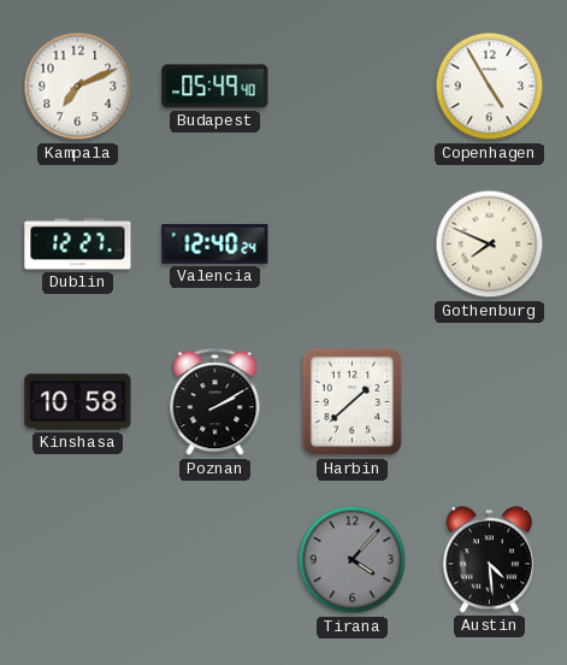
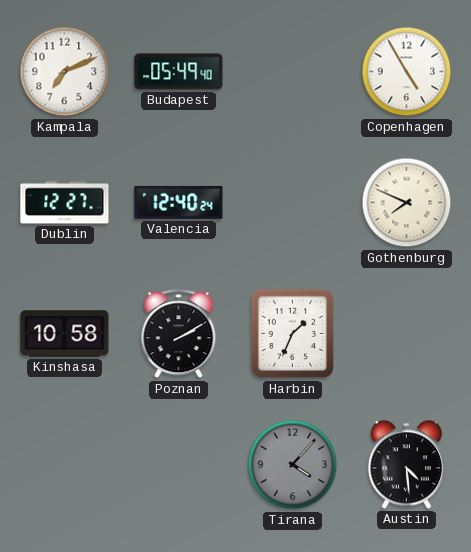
Harbin: 1:38 -> 1:34
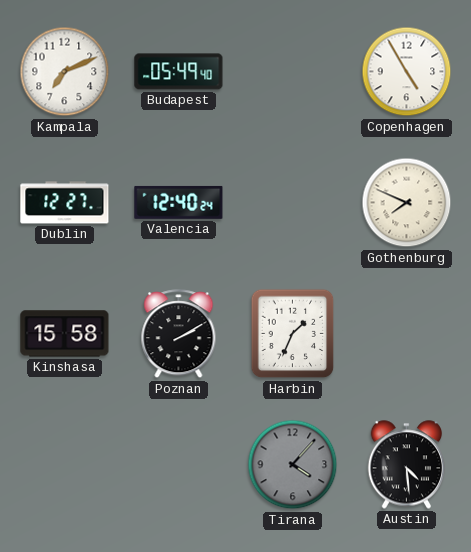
Kinshasa: 10:58 -> 15:58
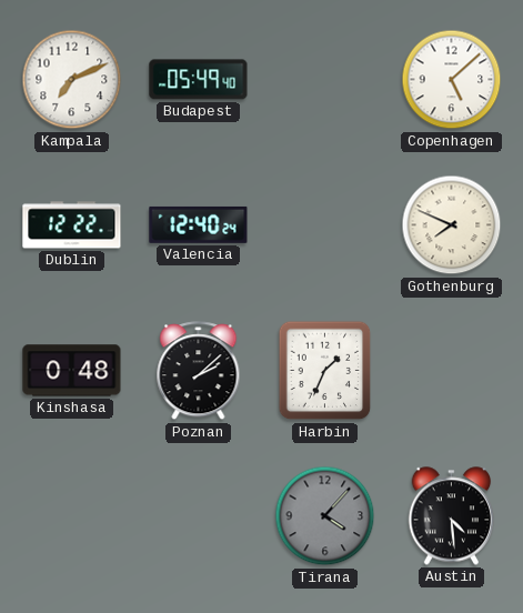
Copenhagen: 4:55 -> 5:08
Dublin: 12:27 -> 12:22
Kinshasa: 15:58 -> 0:48
Poznan: 2:10 -> 2:08
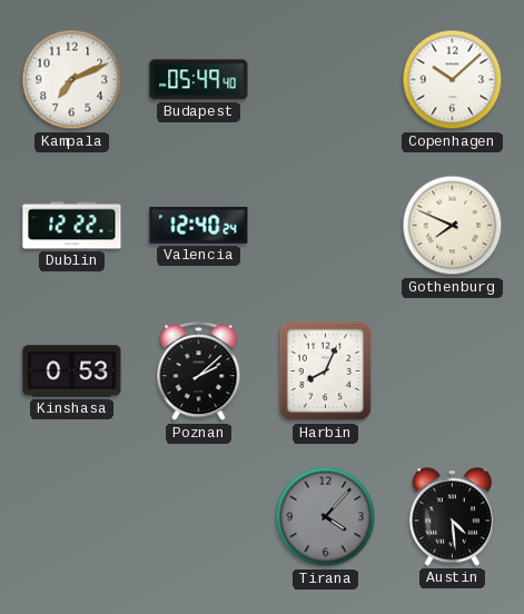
Copenhagen: 5:08 -> 10:08
Kinshasa: 0:48 -> 0:53
Harbin: 1:34 -> 8:04
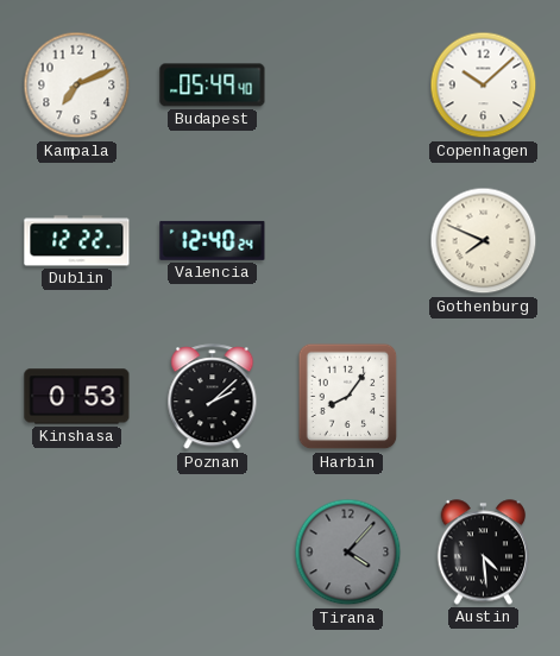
Harbin: 8:04 -> 8:06
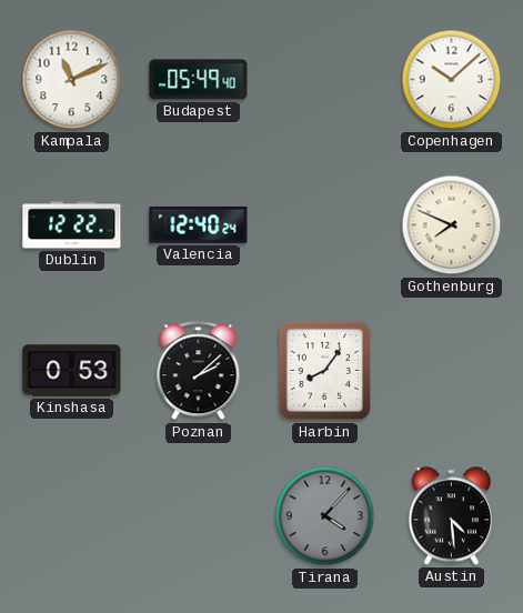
Kampala: 7:11 -> 11:11
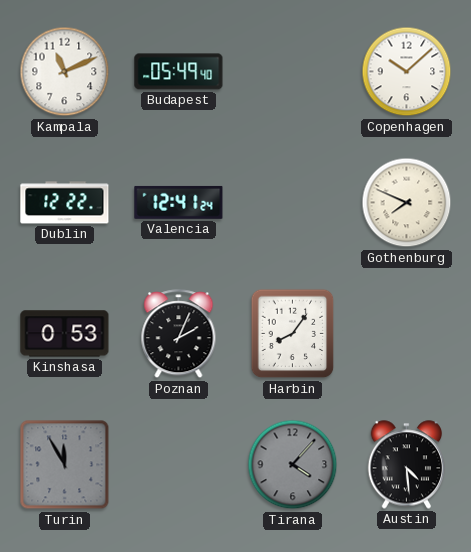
Valencia: 12:40 -> 12:41
Poznan: 2:08 -> 2:04
Turin: none -> 11:55
